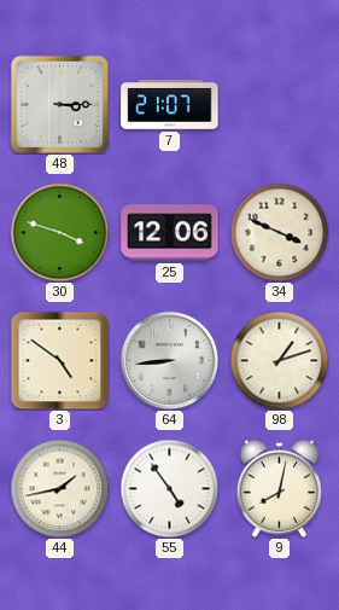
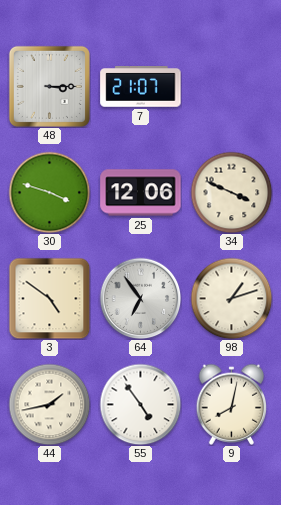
64: 8:44 -> 6:54
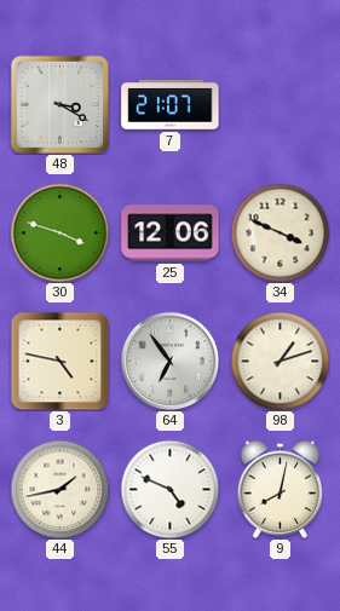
48: 3:15 -> 3:20
3: 4:51 -> 4:47
55: 4:54 -> 4:49
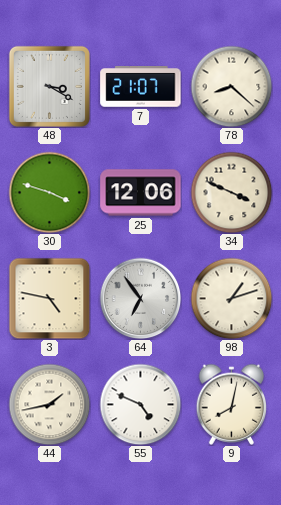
78: none -> 8:22
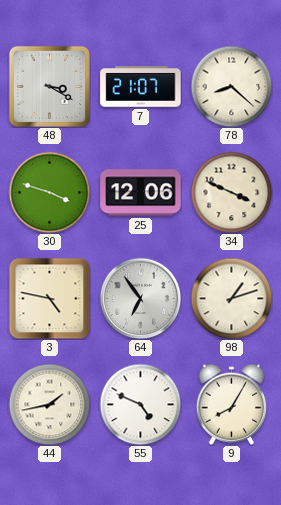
9: 8:02 -> 8:05
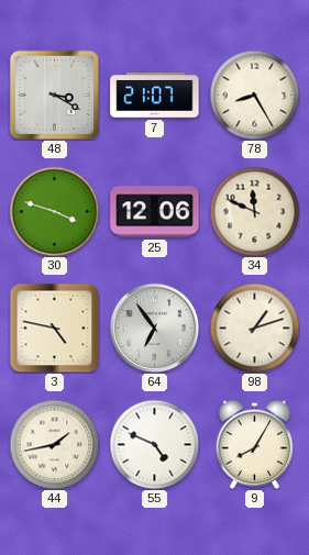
78: 8:22 -> 8:25
34: 3:49 -> 11:49
